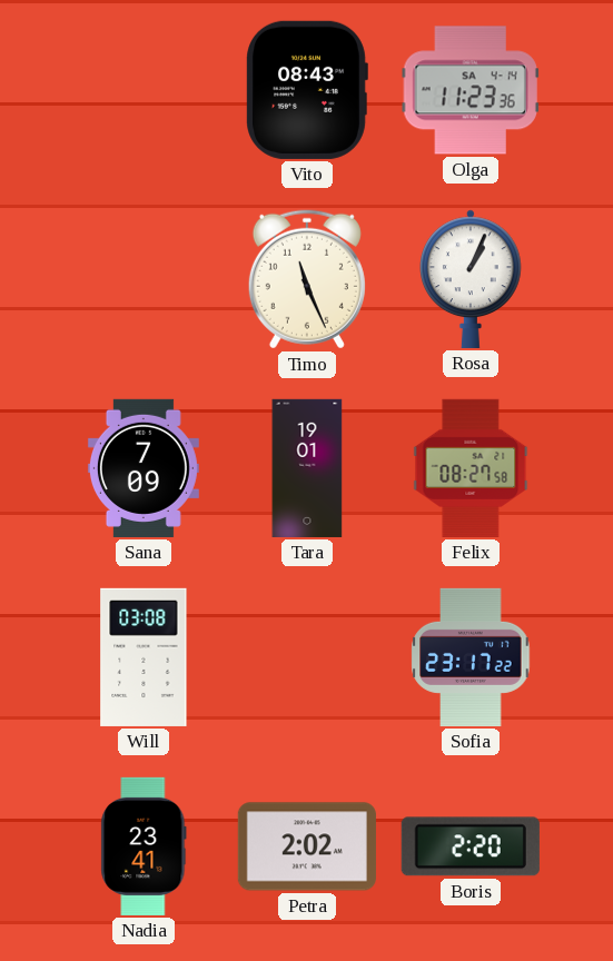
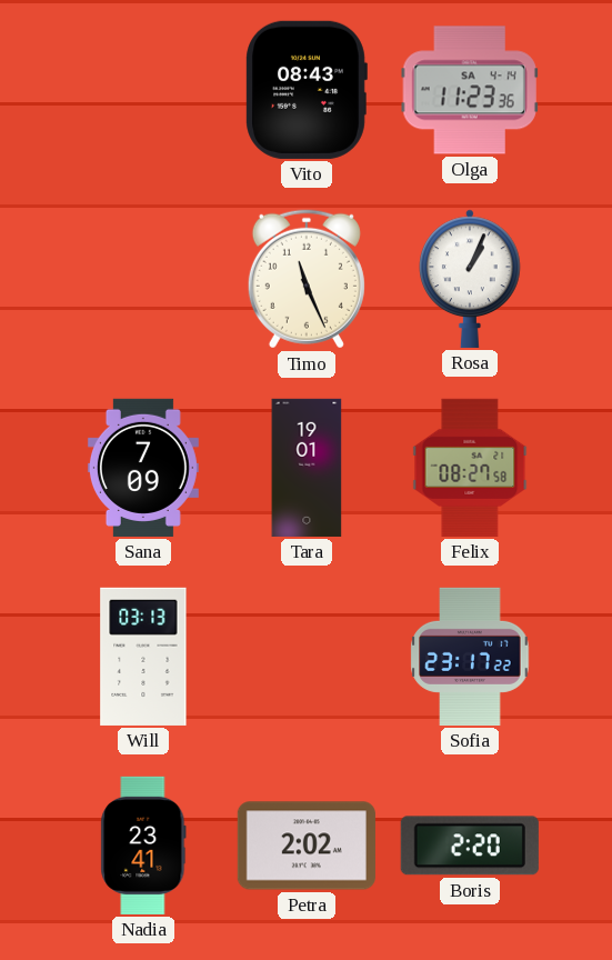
Will: 03:08 -> 03:13
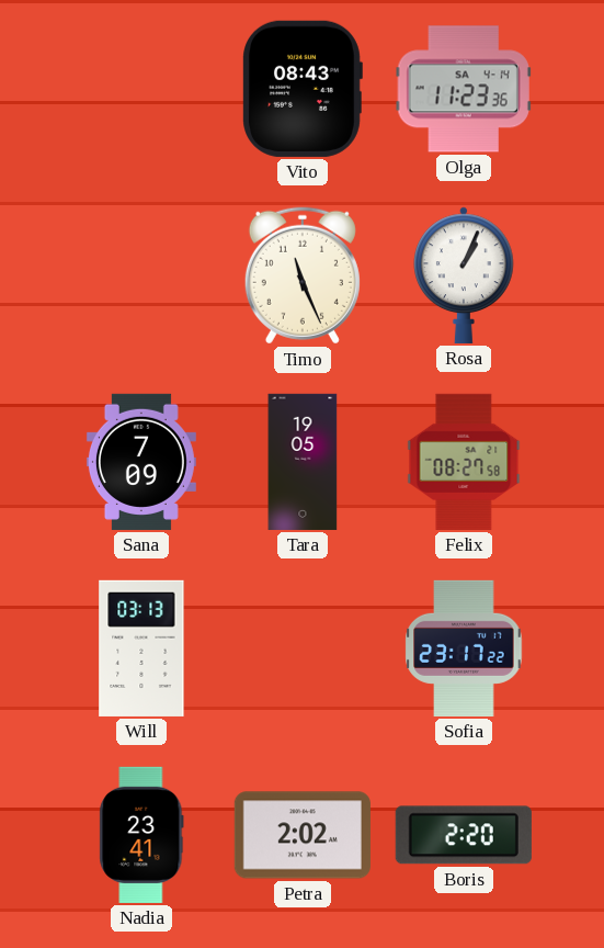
Tara: 19:01 -> 19:05
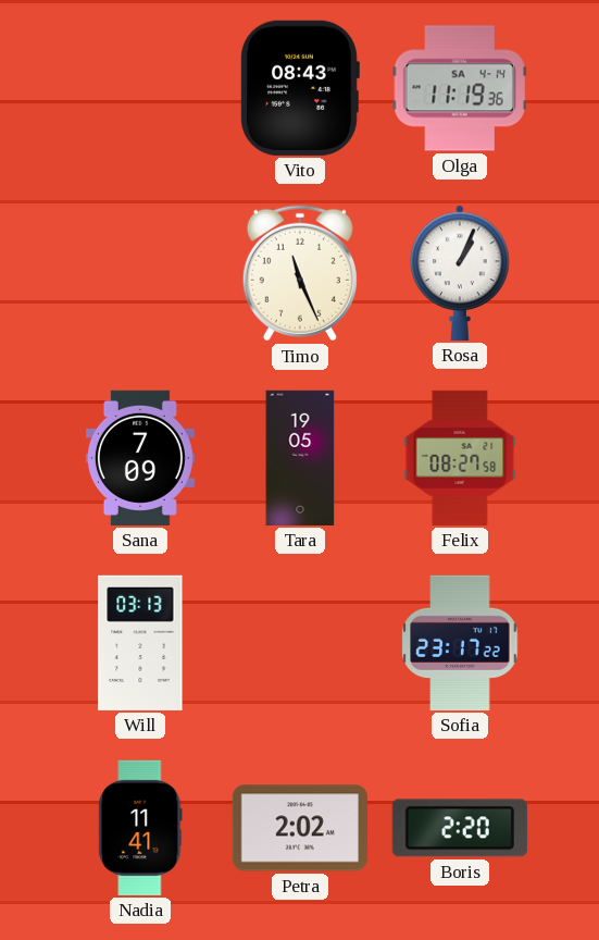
Olga: 11:23 -> 11:19
Nadia: 23:41 -> 11:41
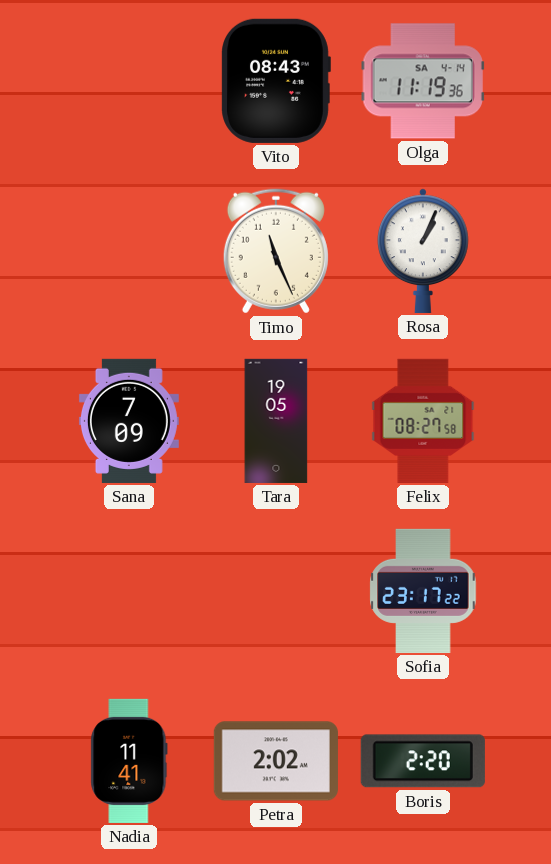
Will: 03:13 -> none
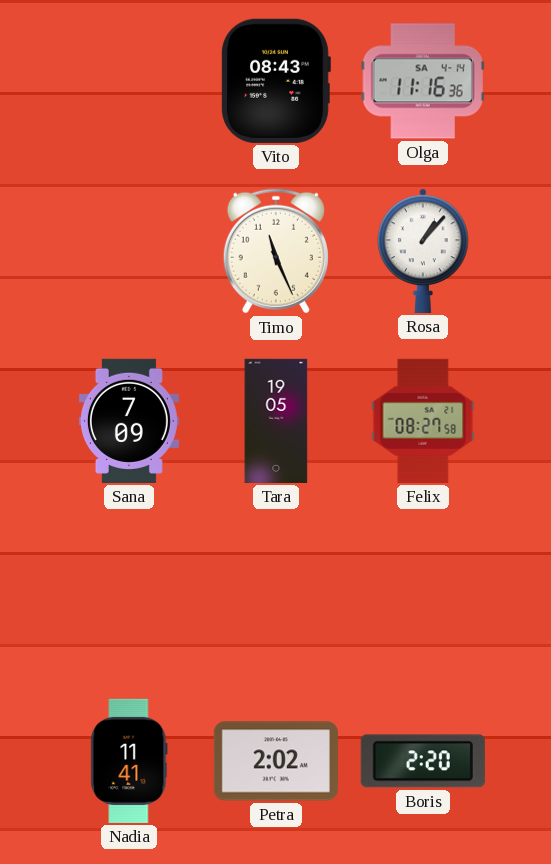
Olga: 11:19 -> 11:16
Rosa: 1:04 -> 1:07
Sofia: 23:17 -> none
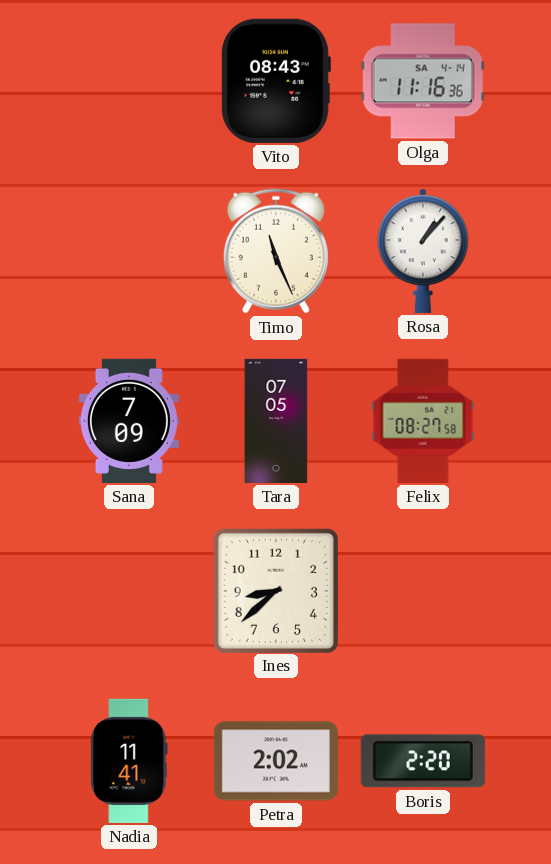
Tara: 19:05 -> 07:05
Ines: none -> 8:38
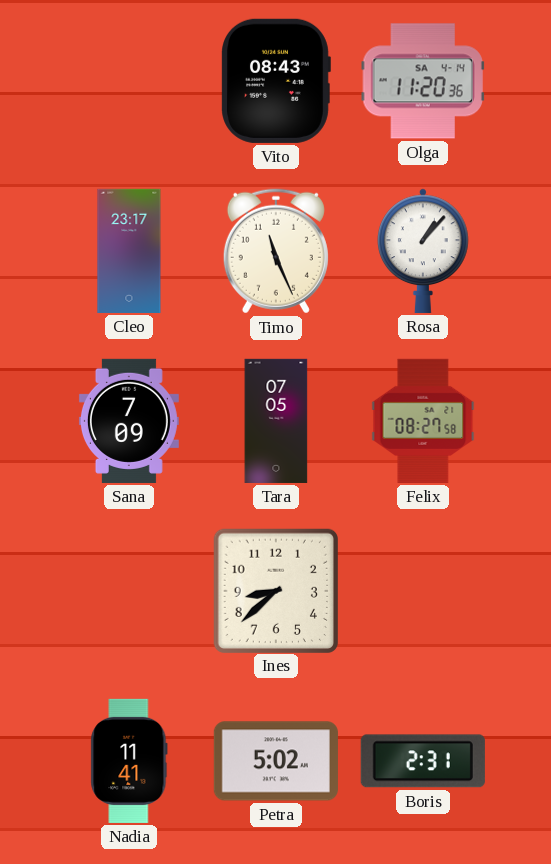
Olga: 11:16 -> 11:20
Cleo: none -> 23:17
Petra: 2:02 -> 5:02
Boris: 2:20 -> 2:31
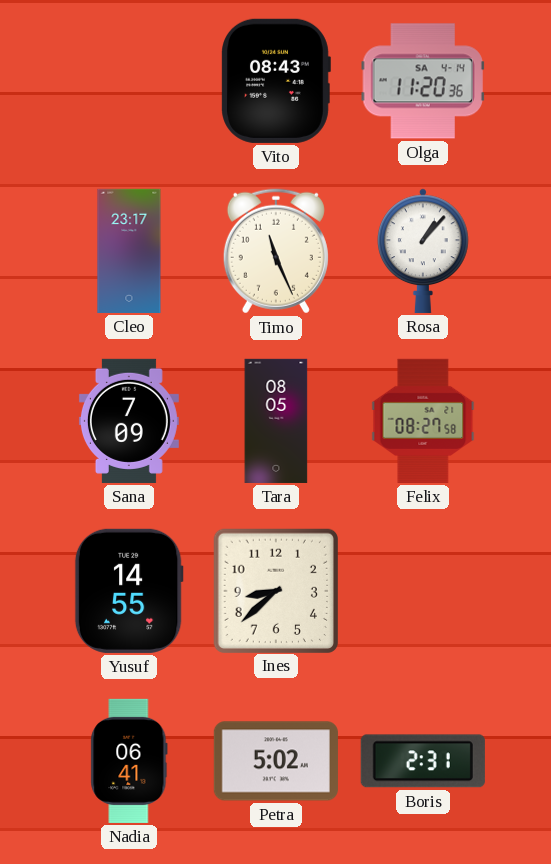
Tara: 07:05 -> 08:05
Yusuf: none -> 14:55
Nadia: 11:41 -> 06:41
